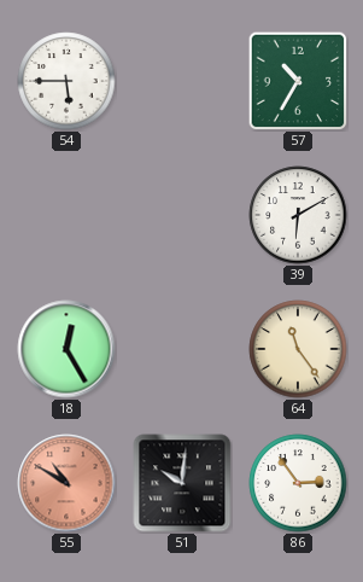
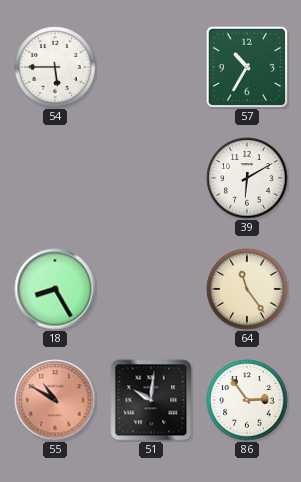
18: 12:25 -> 8:25
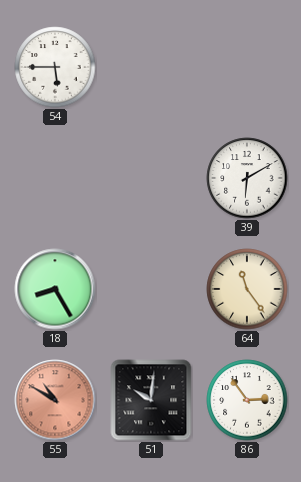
57: 10:35 -> none
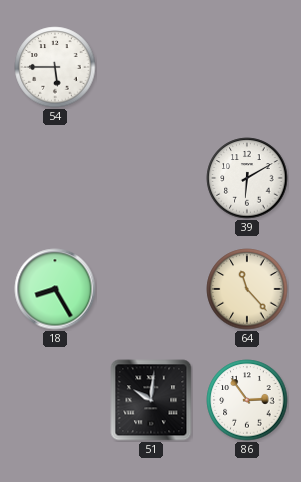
64: 11:24 -> 11:23
55: 10:50 -> none
